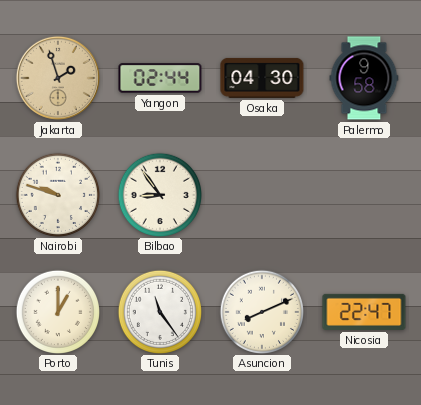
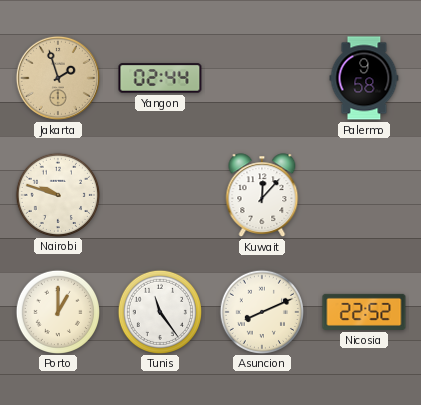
Osaka: 04:30 -> none
Bilbao: 8:54 -> none
Kuwait: none -> 12:07
Nicosia: 22:47 -> 22:52
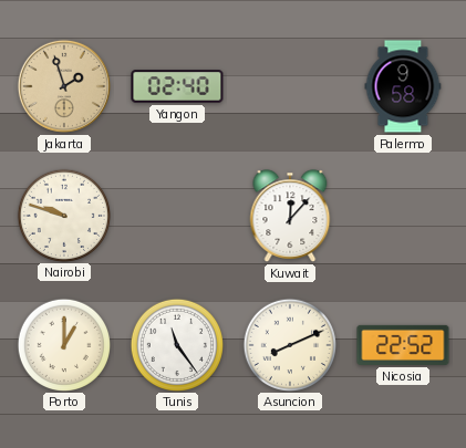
Yangon: 02:44 -> 02:40
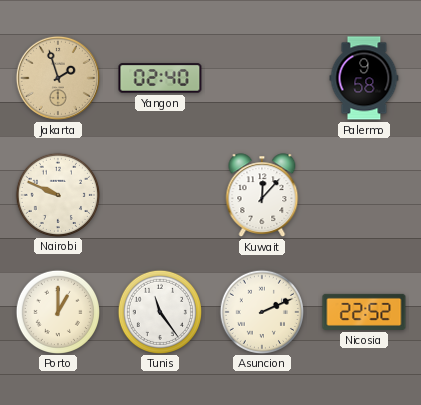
Nairobi: 9:48 -> 9:49
Asuncion: 8:11 -> 2:11
